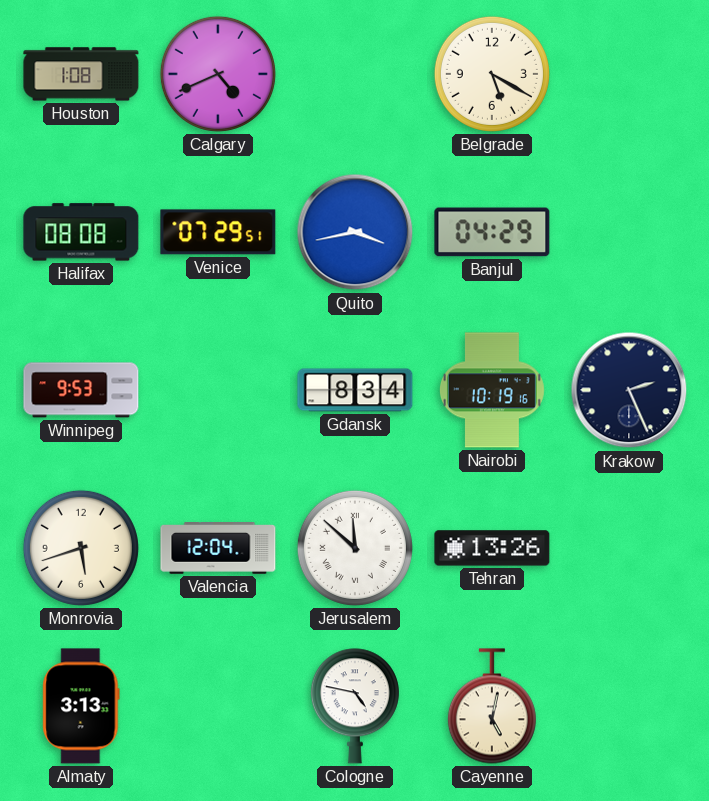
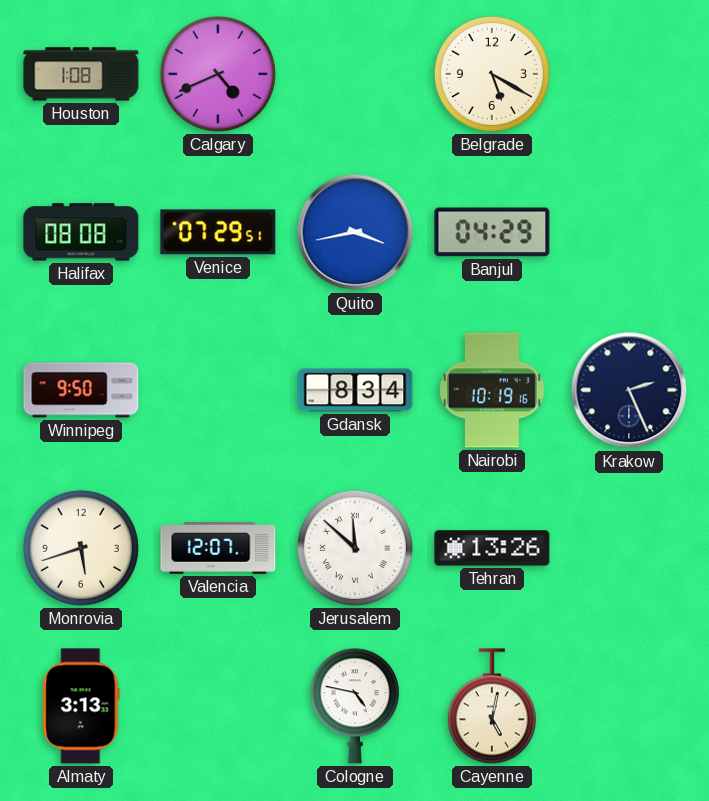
Winnipeg: 9:53 -> 9:50
Valencia: 12:04 -> 12:07
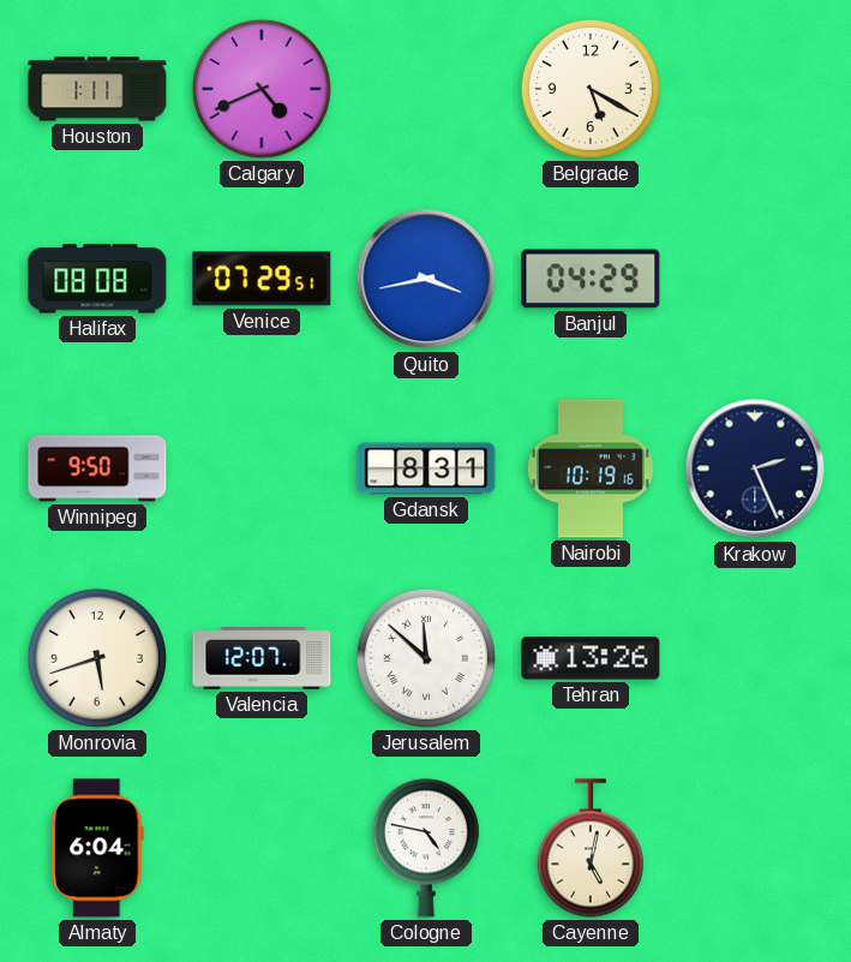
Houston: 1:08 -> 1:11
Gdansk: 8:34 -> 8:31
Almaty: 3:13 -> 6:04
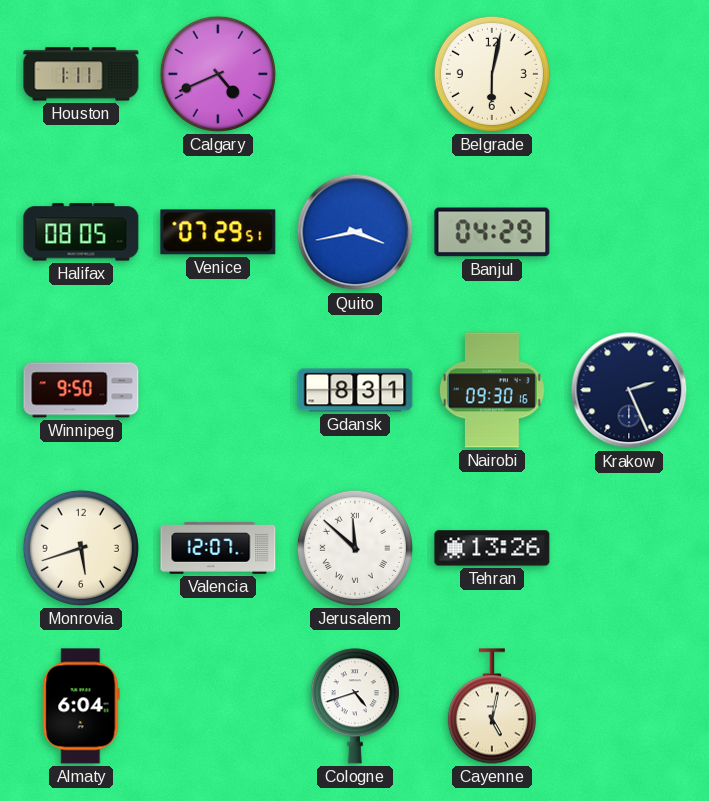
Belgrade: 5:20 -> 6:02
Halifax: 08:08 -> 08:05
Nairobi: 10:19 -> 09:30
Cologne: 4:47 -> 4:42
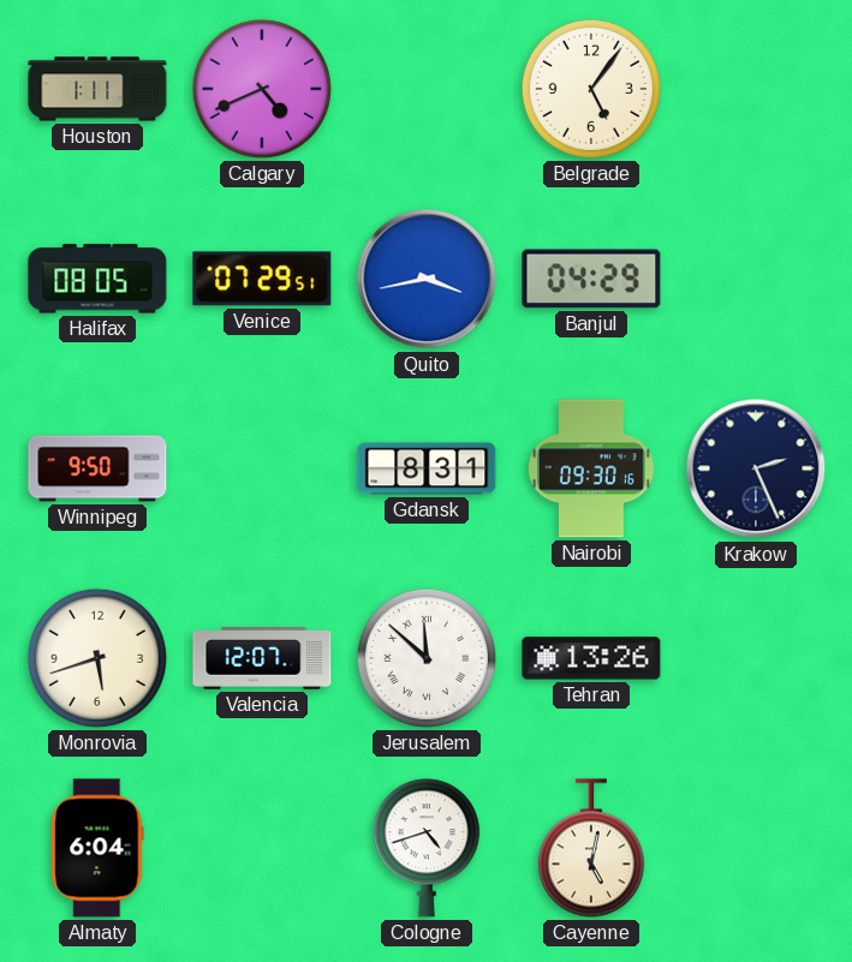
Belgrade: 6:02 -> 5:06
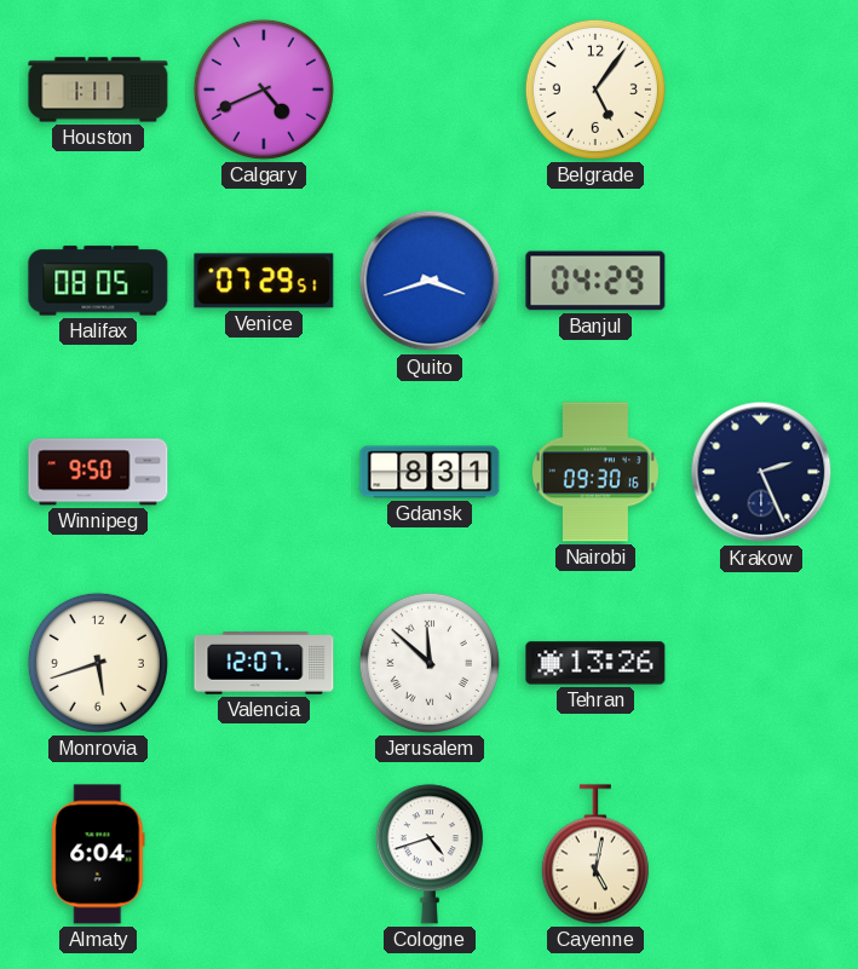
Quito: 3:43 -> 3:42
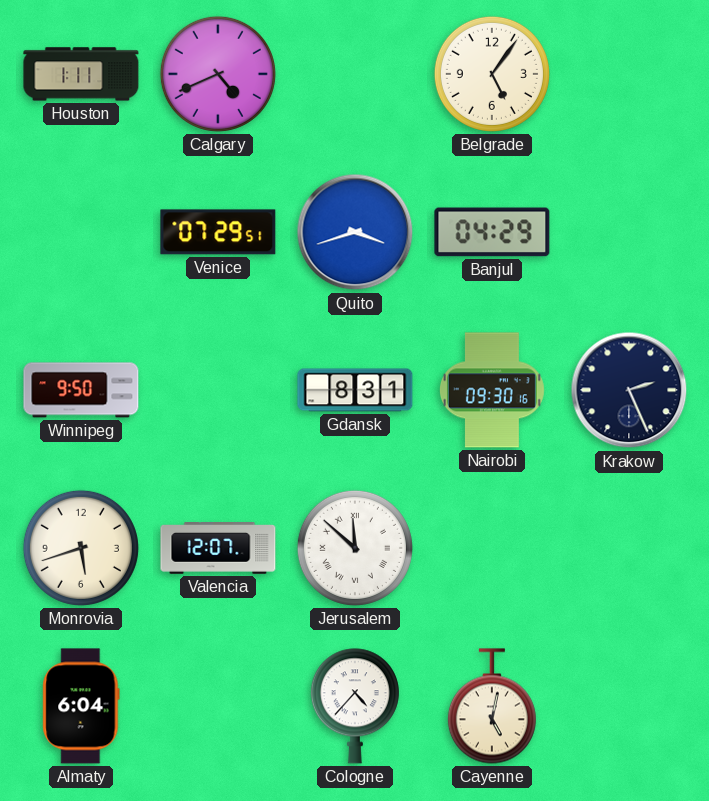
Halifax: 08:05 -> none
Tehran: 13:26 -> none
Cologne: 4:42 -> 4:37
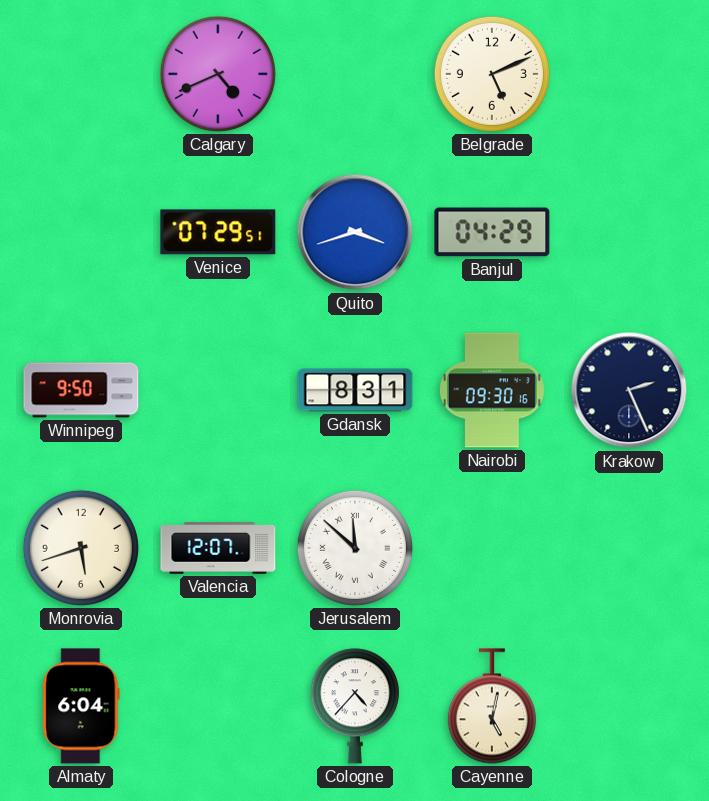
Houston: 1:11 -> none
Belgrade: 5:06 -> 5:11
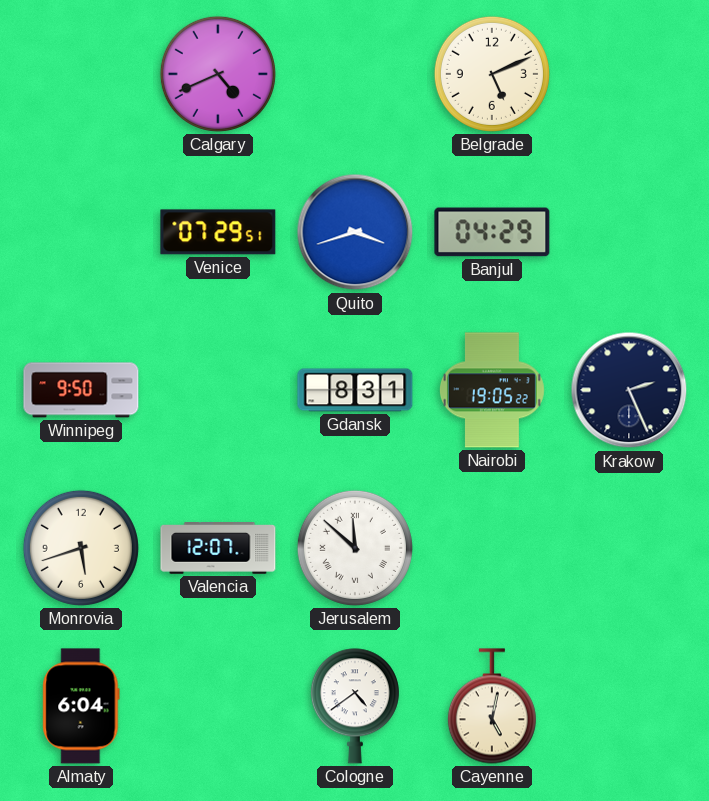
Nairobi: 09:30 -> 19:05
Cologne: 4:37 -> 4:39
